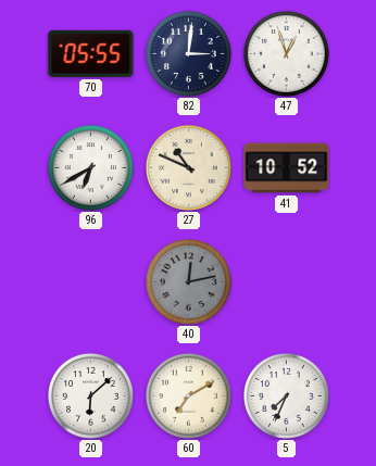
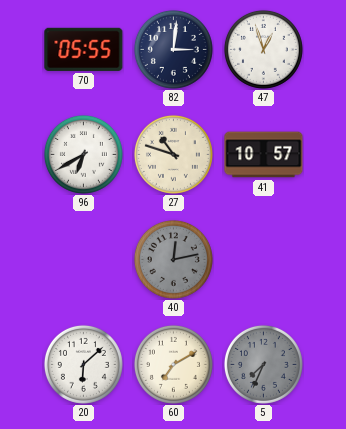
27: 10:49 -> 10:48
41: 10:52 -> 10:57
5 dial: white -> grey
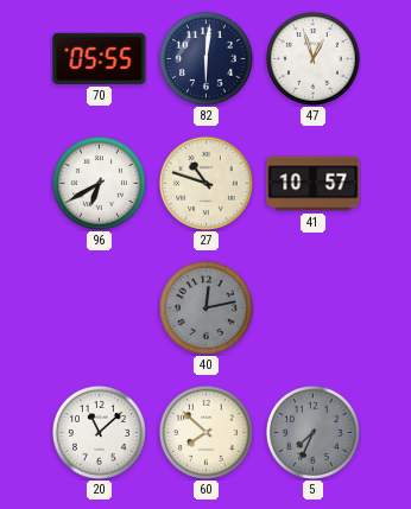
82: 3:01 -> 6:01
20: 6:08 -> 11:08
60: 7:10 -> 7:52
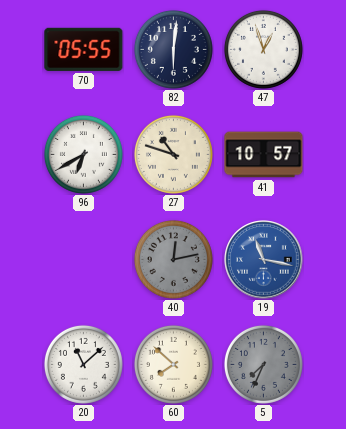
19: none -> 11:17
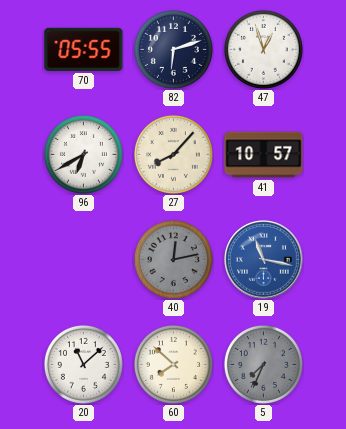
82: 6:01 -> 6:12
27: 10:48 -> 8:07
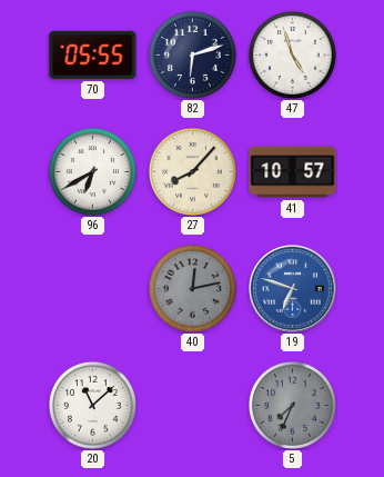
47: 12:57 -> 4:57
19: 11:17 -> 6:48
60: 7:52 -> none
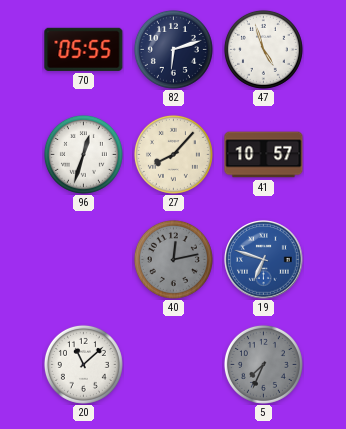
96: 6:40 -> 12:33
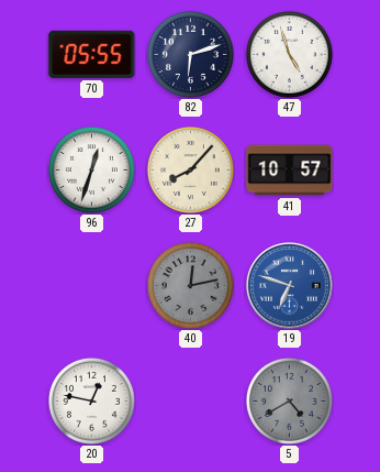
20: 11:08 -> 12:47
5: 7:34 -> 4:40
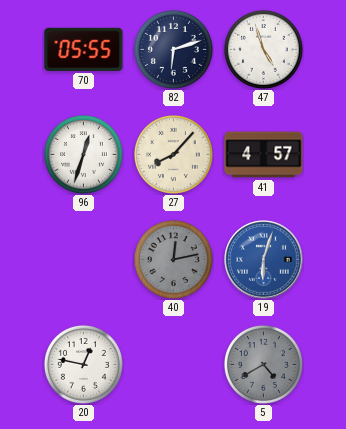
41: 10:57 -> 4:57
19: 6:48 -> 6:03
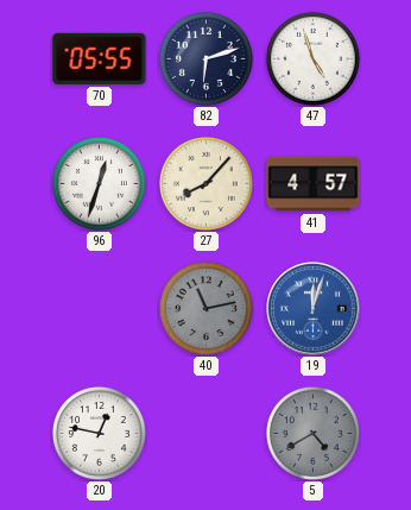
40: 12:13 -> 11:13
19: 6:03 -> 12:03
